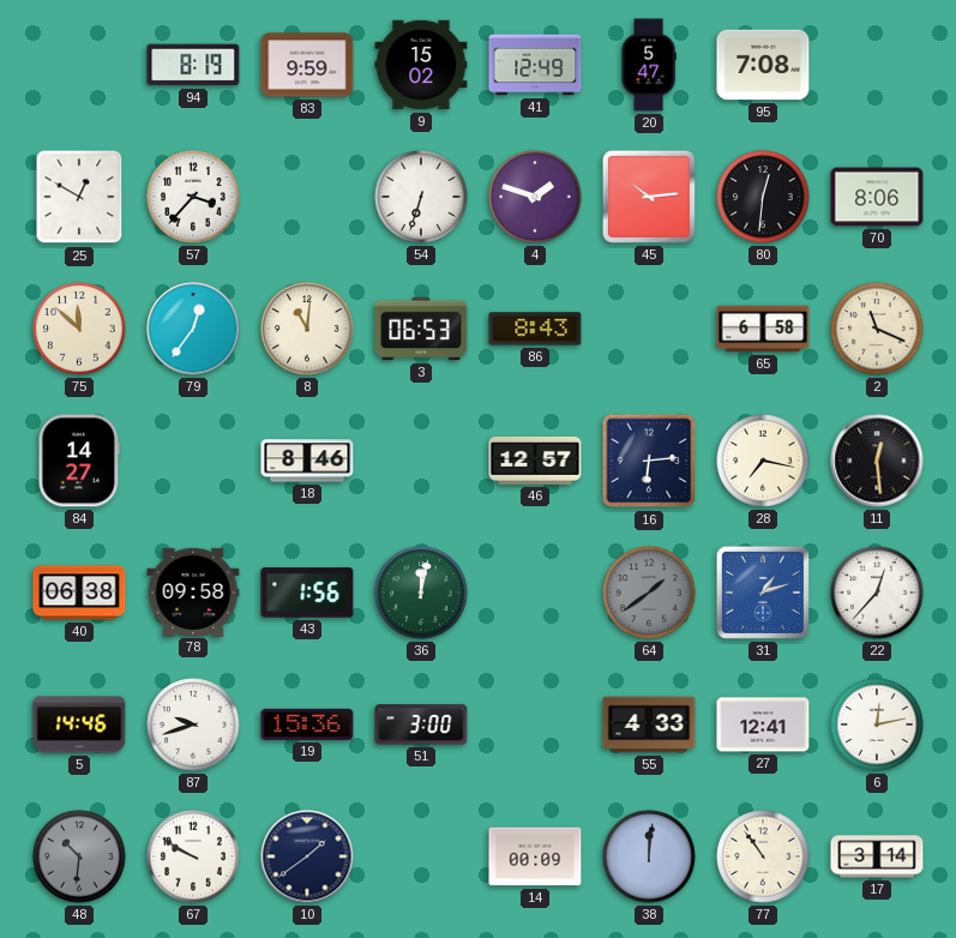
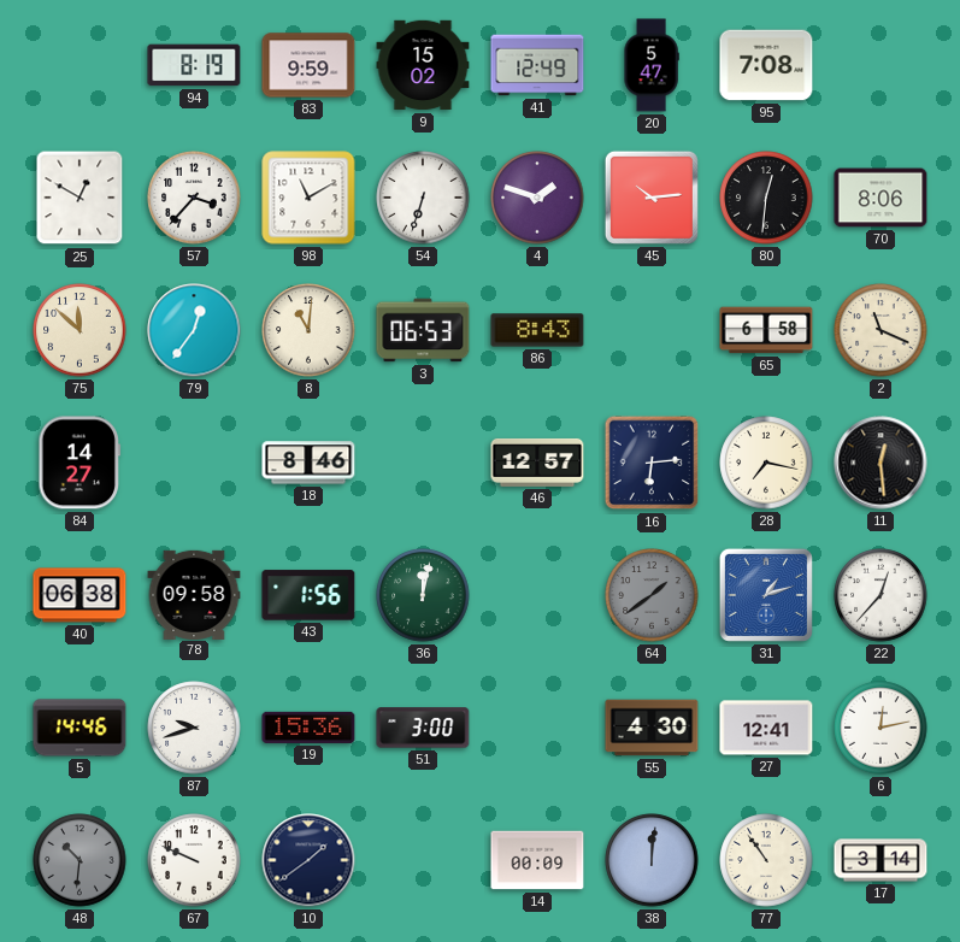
98: none -> 11:10
55: 4:33 -> 4:30
67: 9:50 -> 9:49
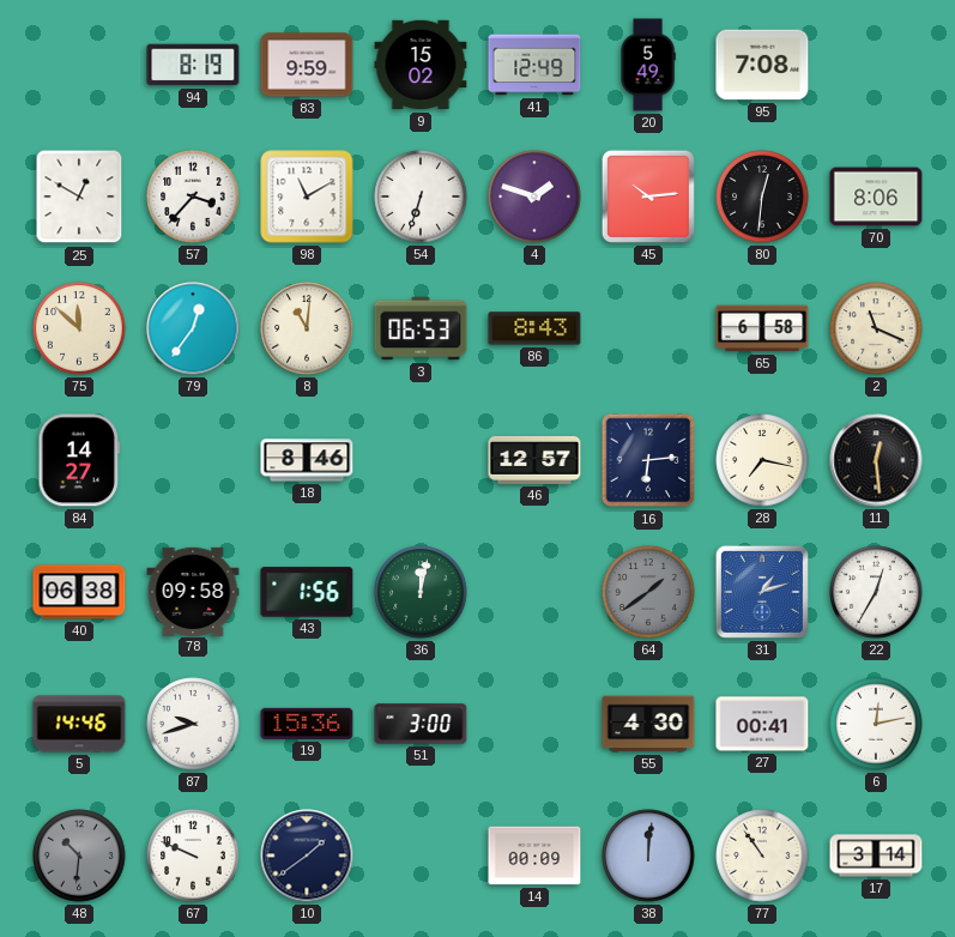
20: 5:47 -> 5:49
22: 12:37 -> 12:35
27: 12:41 -> 00:41
